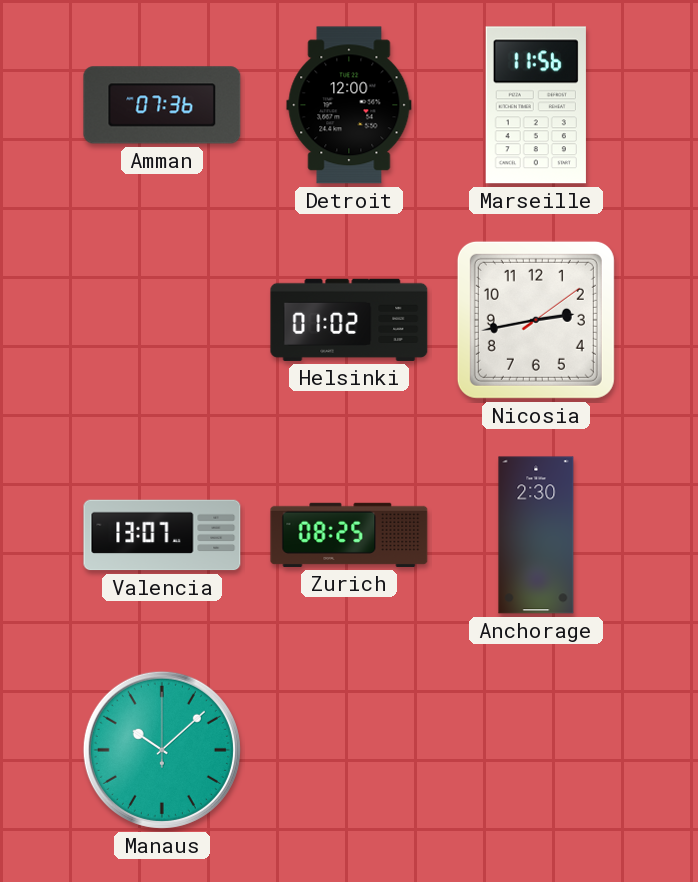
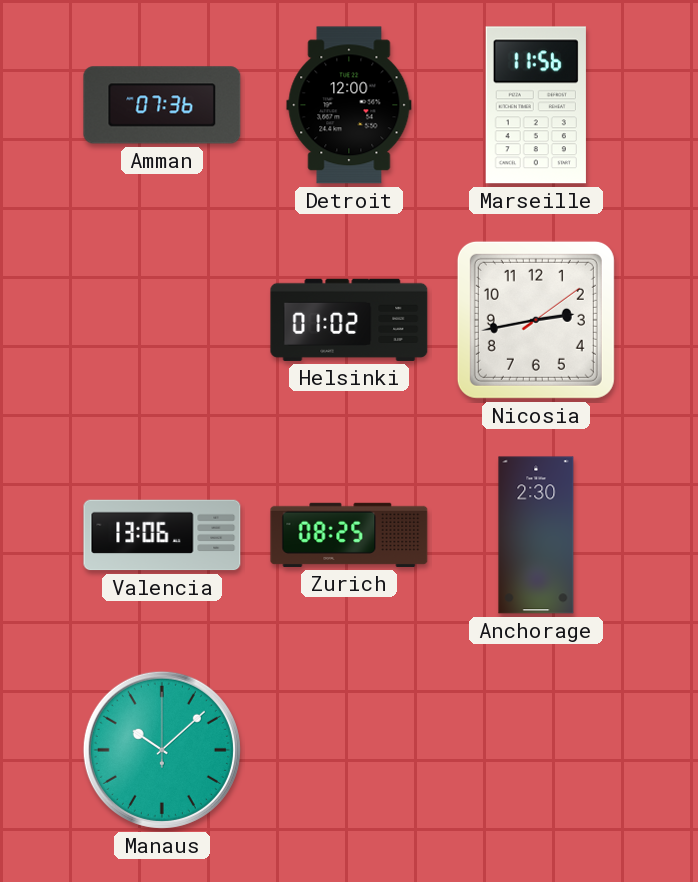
Valencia: 13:07 -> 13:06
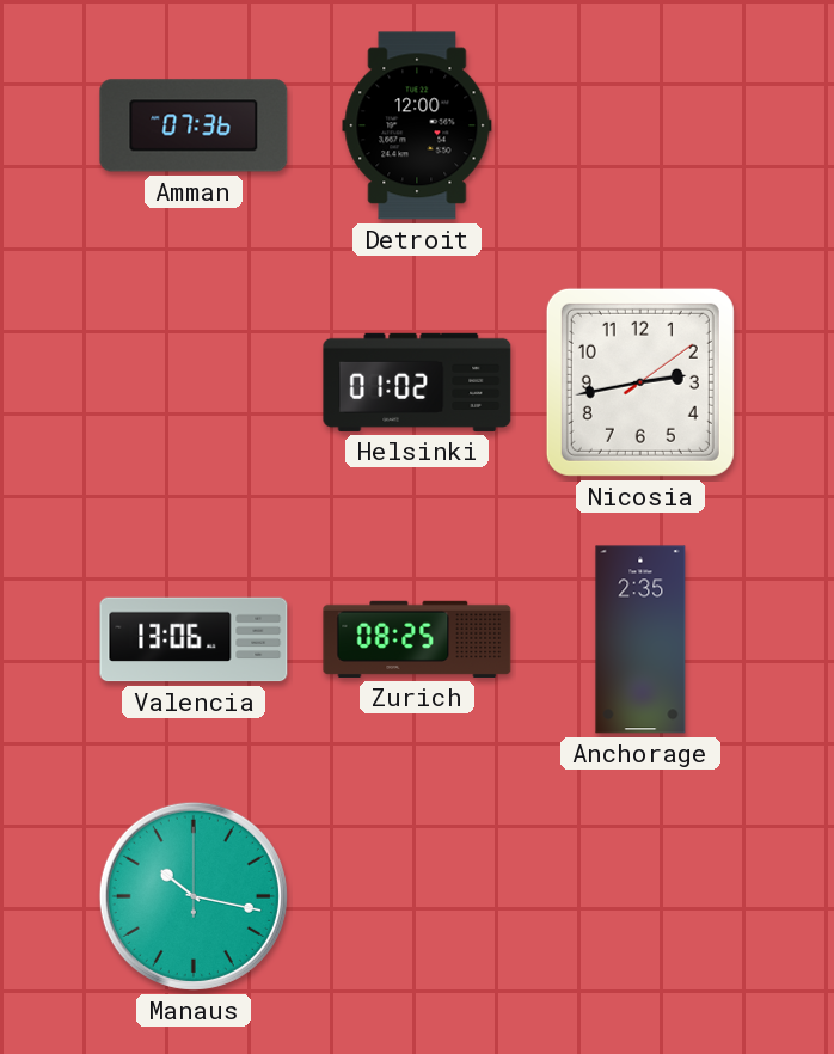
Marseille: 11:56 -> none
Anchorage: 2:30 -> 2:35
Manaus: 10:08 -> 10:17
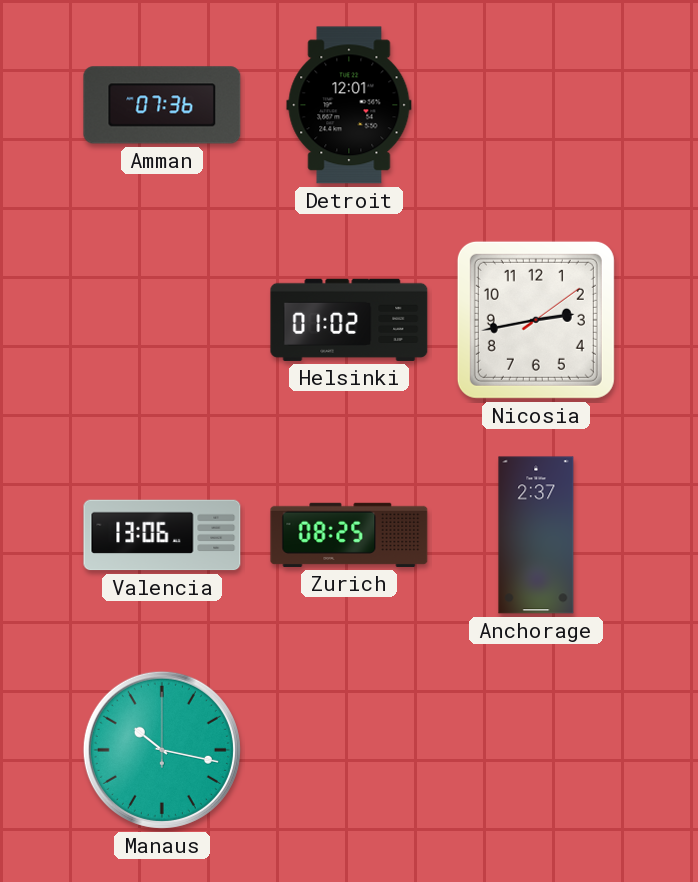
Detroit: 12:00 -> 12:01
Anchorage: 2:35 -> 2:37
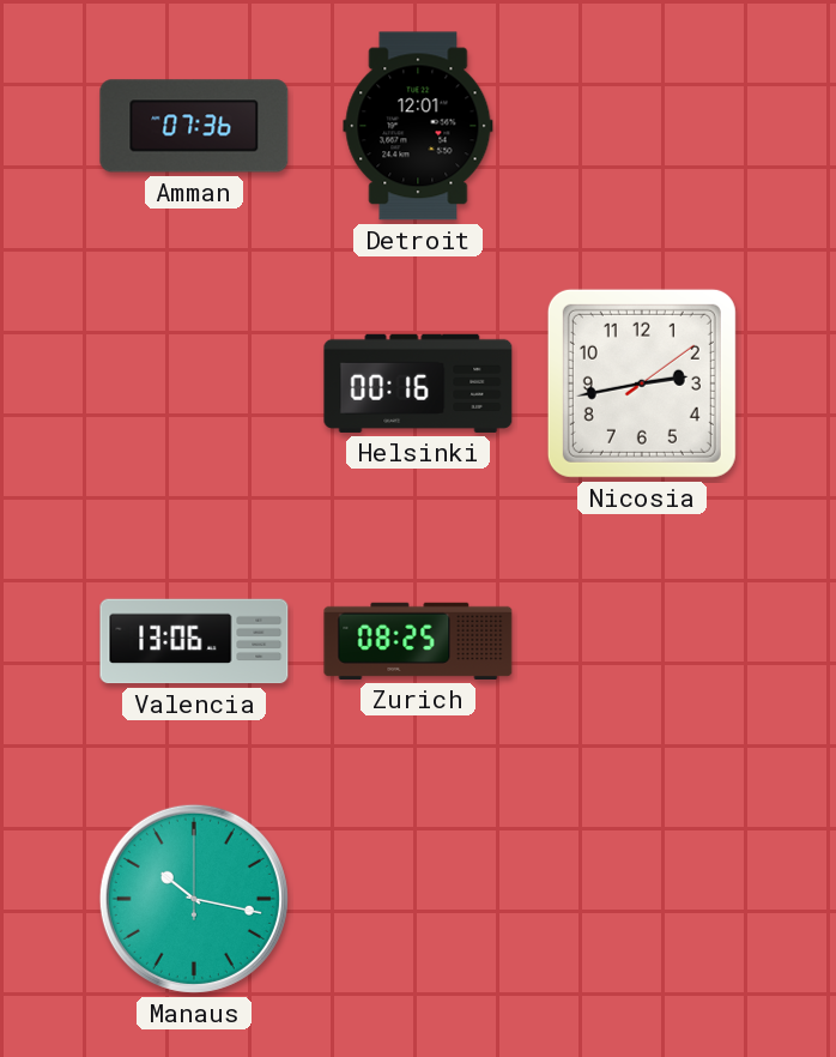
Helsinki: 01:02 -> 00:16
Anchorage: 2:37 -> none
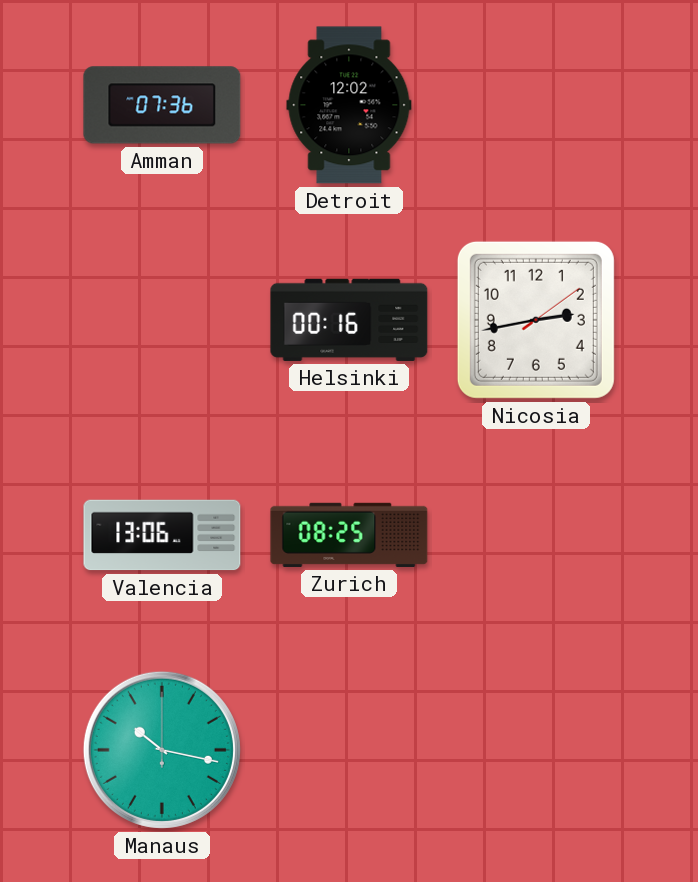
Detroit: 12:01 -> 12:02
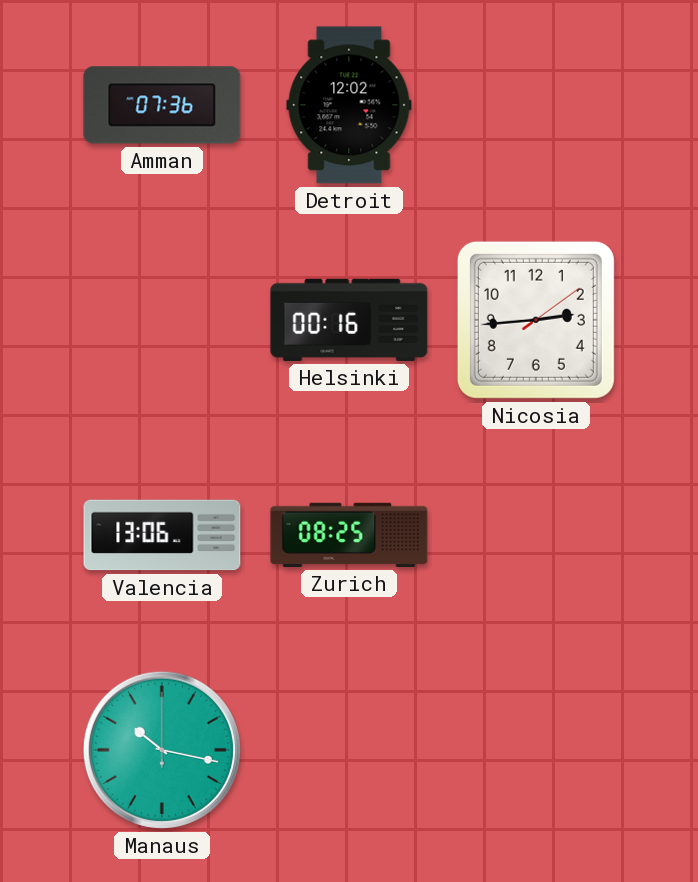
Nicosia: 2:43 -> 2:44
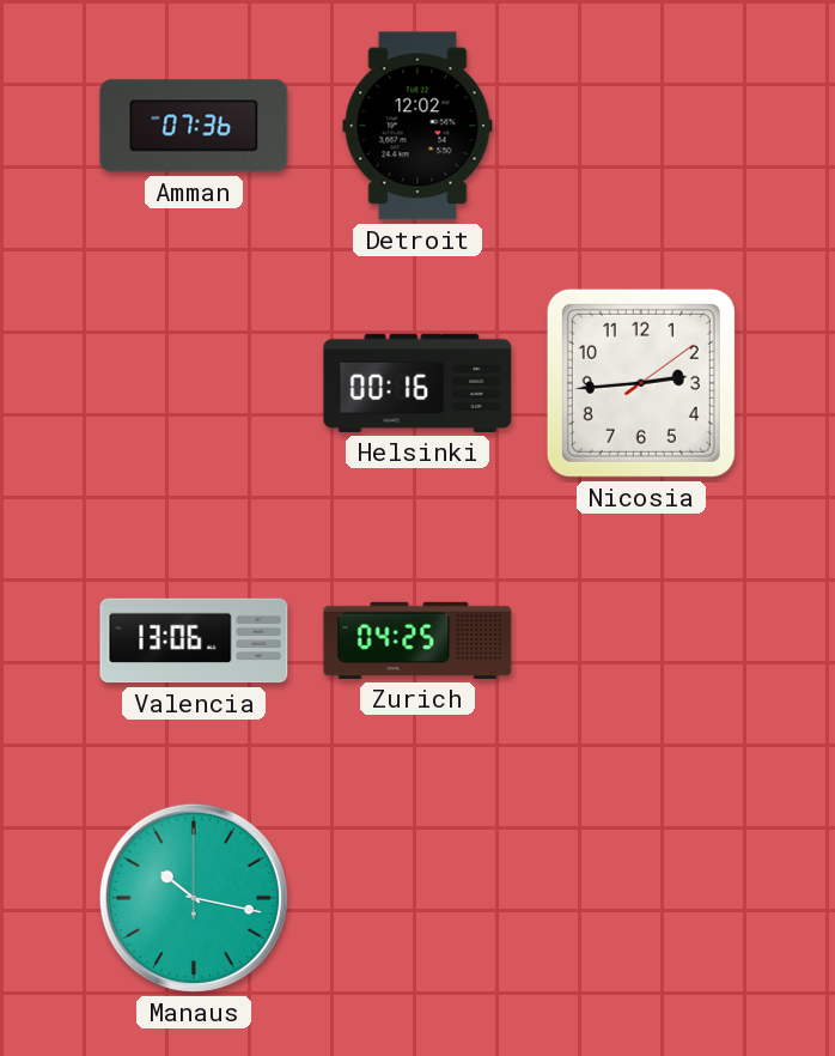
Zurich: 08:25 -> 04:25
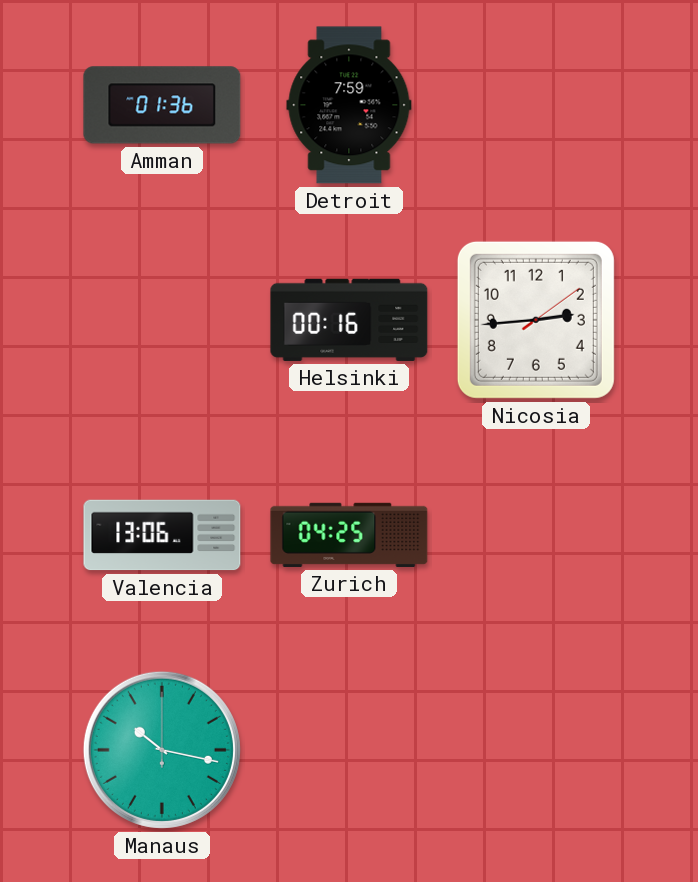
Amman: 07:36 -> 01:36
Detroit: 12:02 -> 7:59
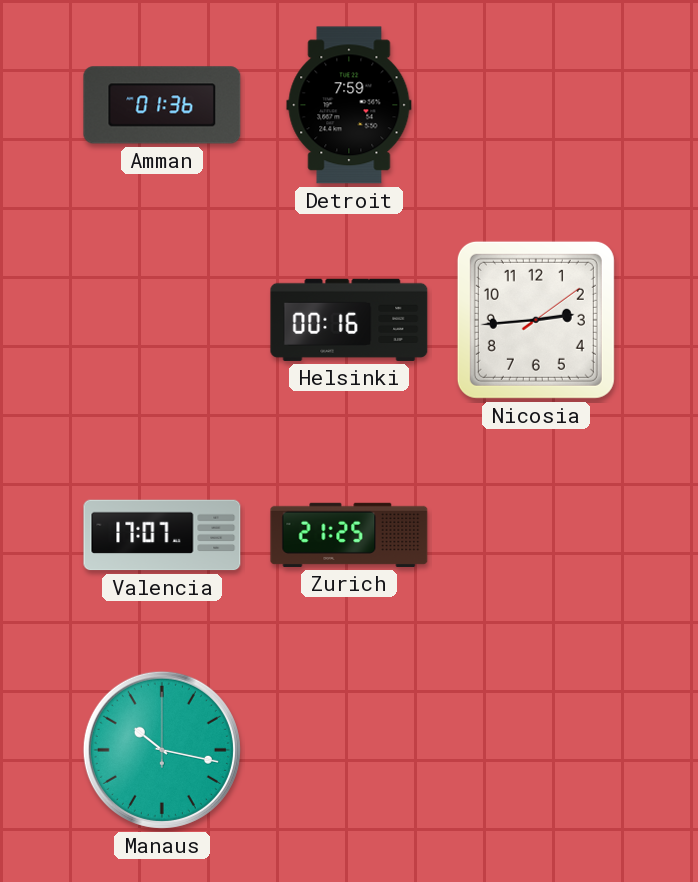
Valencia: 13:06 -> 17:07
Zurich: 04:25 -> 21:25
